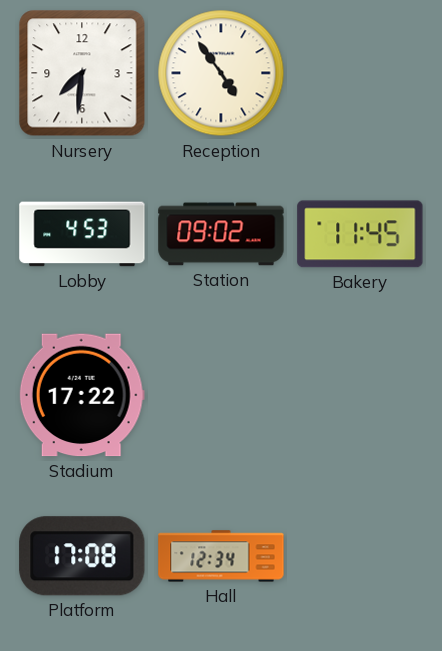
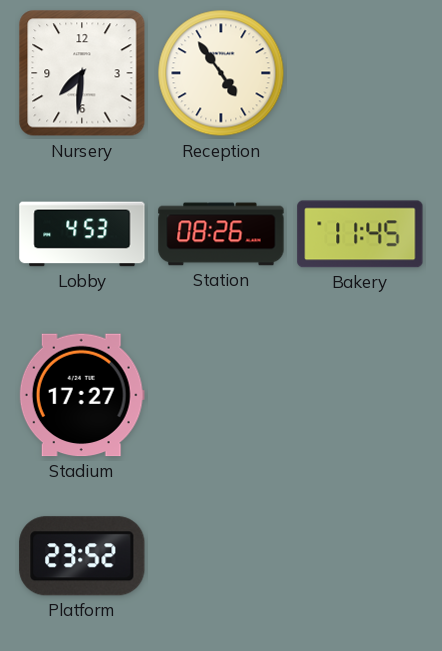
Station: 09:02 -> 08:26
Stadium: 17:22 -> 17:27
Platform: 17:08 -> 23:52
Hall: 12:34 -> none
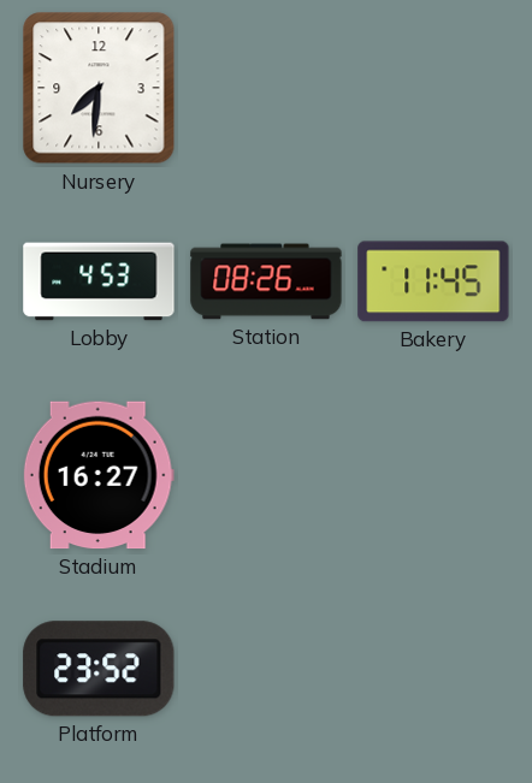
Reception: 4:54 -> none
Stadium: 17:27 -> 16:27
